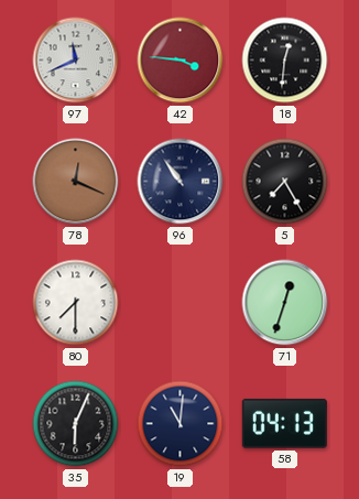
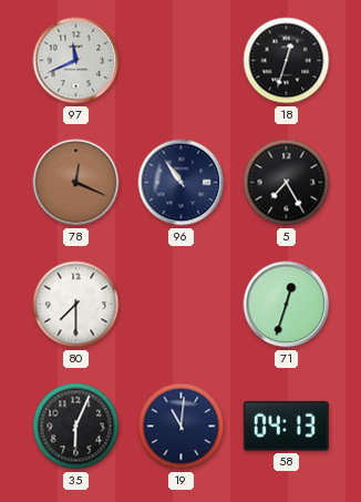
42: 3:46 -> none
18: 12:31 -> 12:33
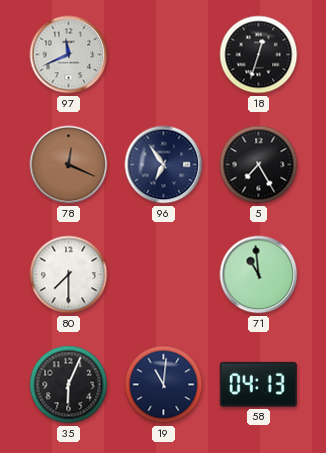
96: 10:54 -> 6:54
71: 12:33 -> 10:59
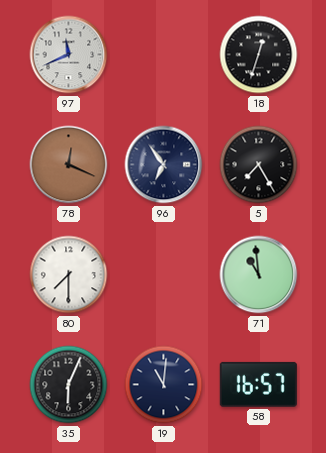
58: 04:13 -> 16:57
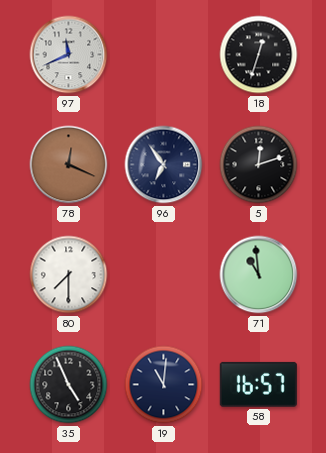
5: 7:25 -> 12:12
35: 6:04 -> 4:56
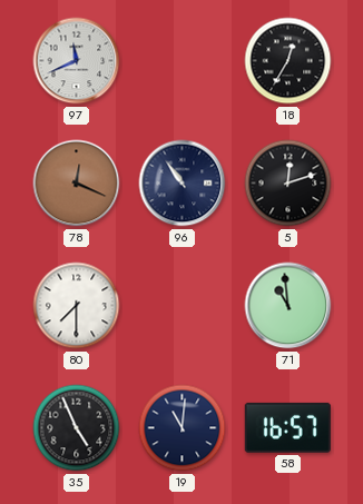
18: 12:33 -> 12:35
96: 6:54 -> 10:54
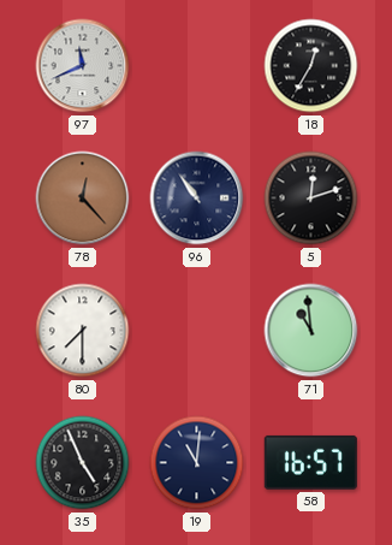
78: 12:19 -> 12:23
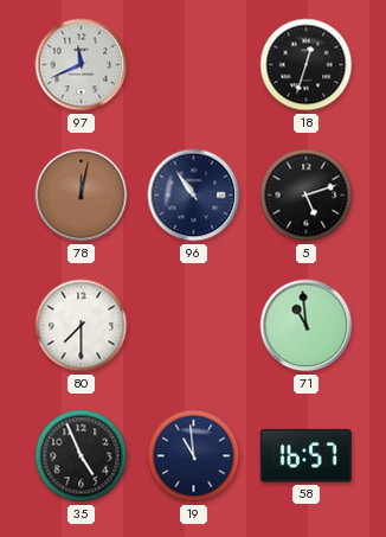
18: 12:35 -> 12:33
78: 12:23 -> 12:02
5: 12:12 -> 5:12
19: 11:01 -> 10:59
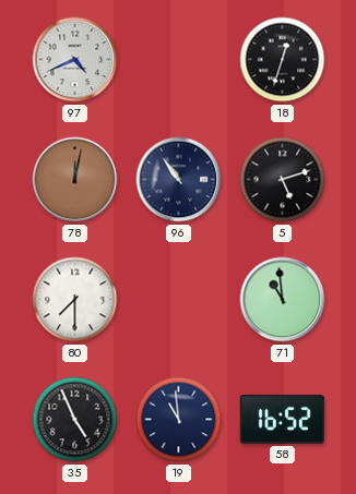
97: 11:41 -> 4:41
58: 16:57 -> 16:52
